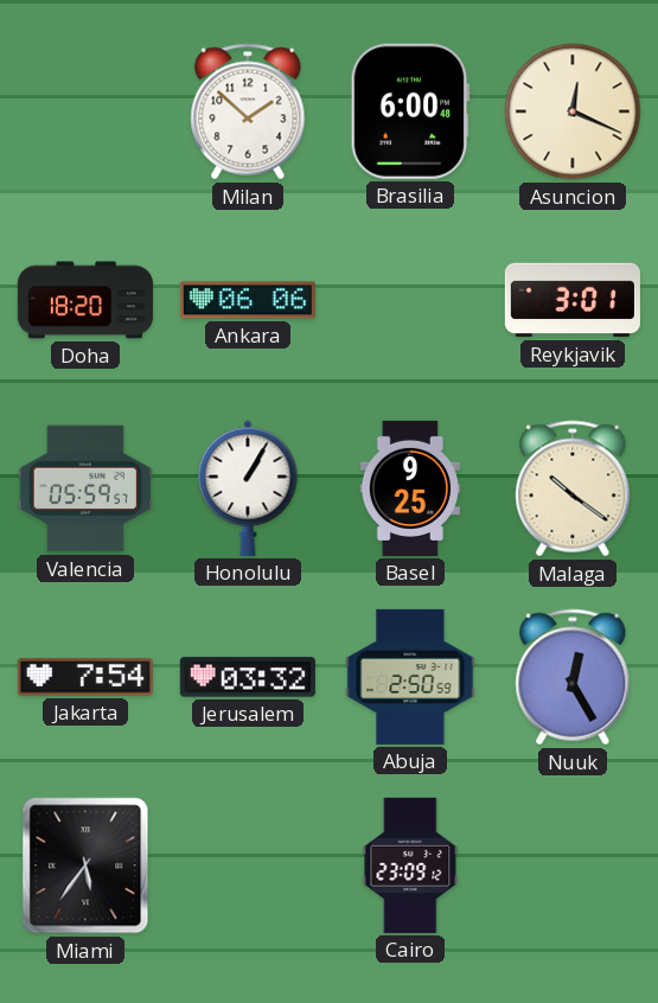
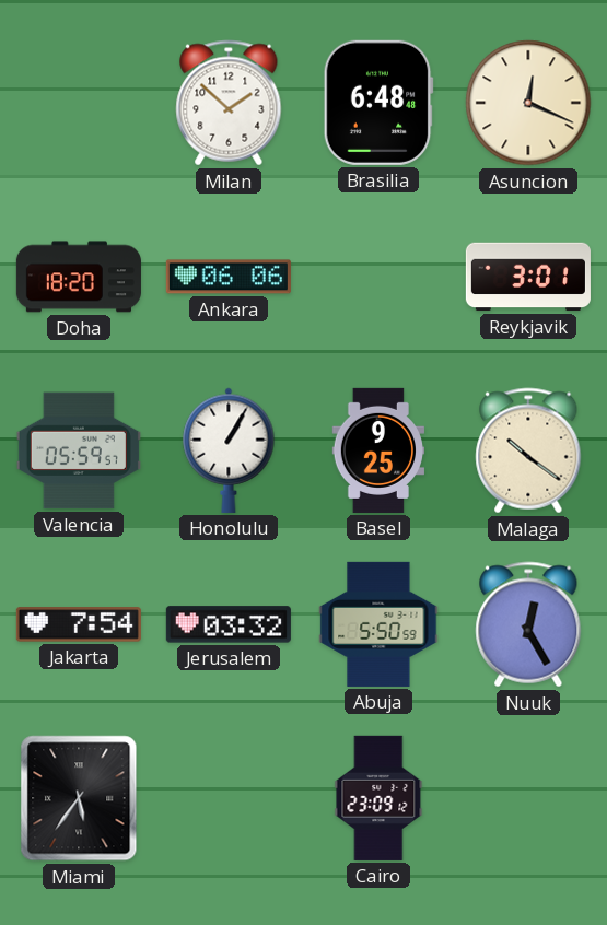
Brasilia: 6:00 -> 6:48
Abuja: 2:50 -> 5:50
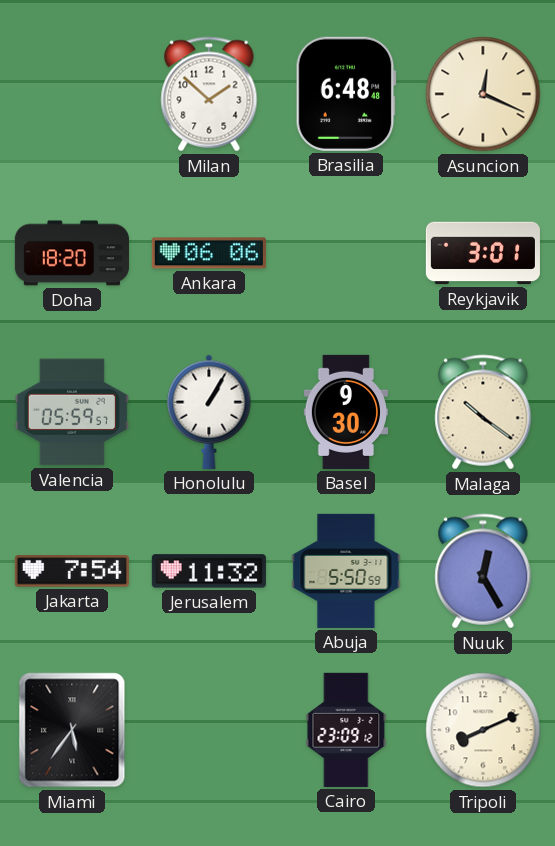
Basel: 9:25 -> 9:30
Jerusalem: 03:32 -> 11:32
Tripoli: none -> 8:11
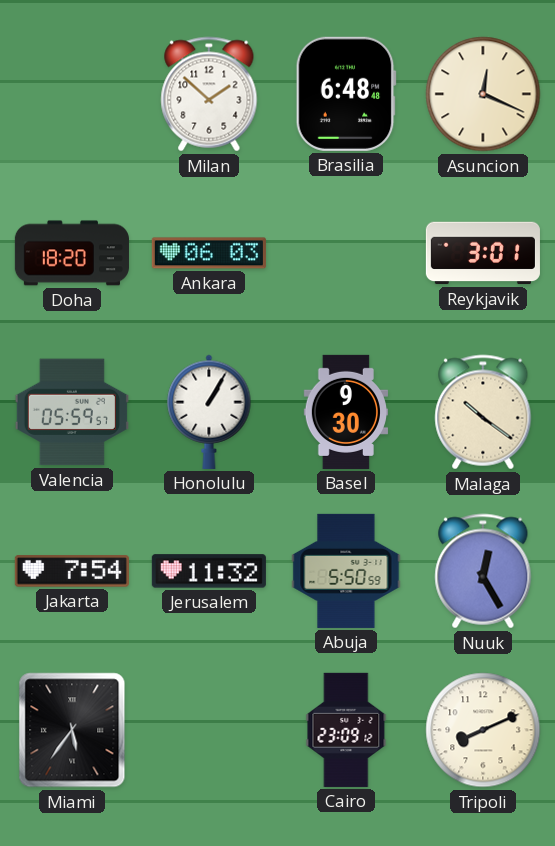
Ankara: 06:06 -> 06:03
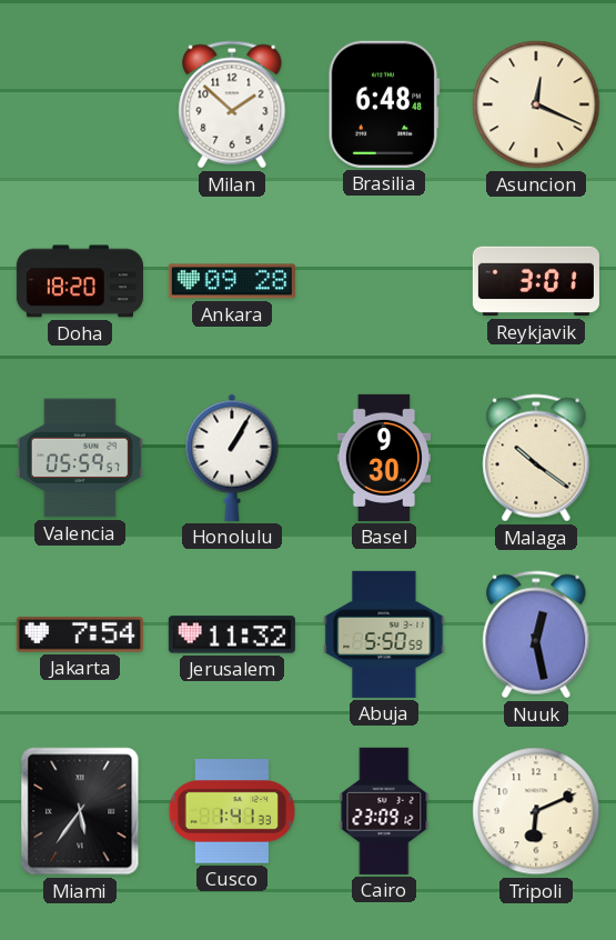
Ankara: 06:03 -> 09:28
Nuuk: 12:25 -> 12:28
Cusco: none -> 1:41
Tripoli: 8:11 -> 6:11
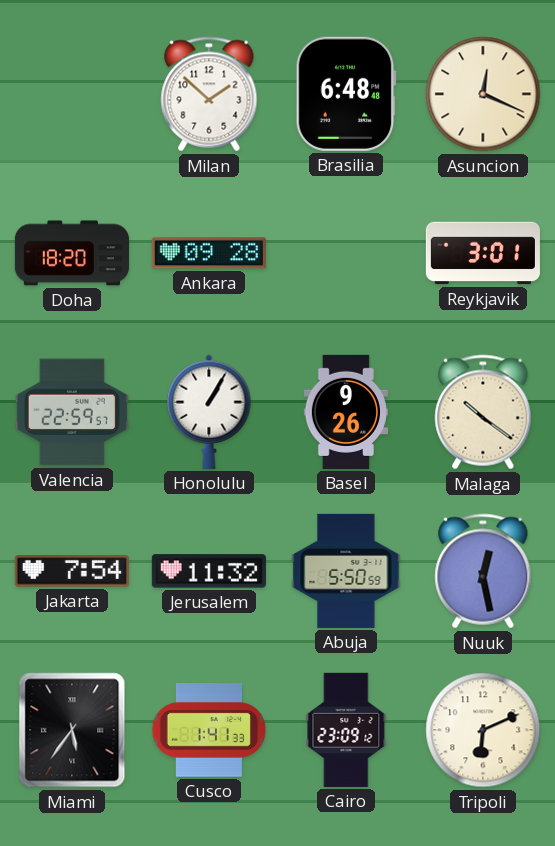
Valencia: 05:59 -> 22:59
Basel: 9:30 -> 9:26
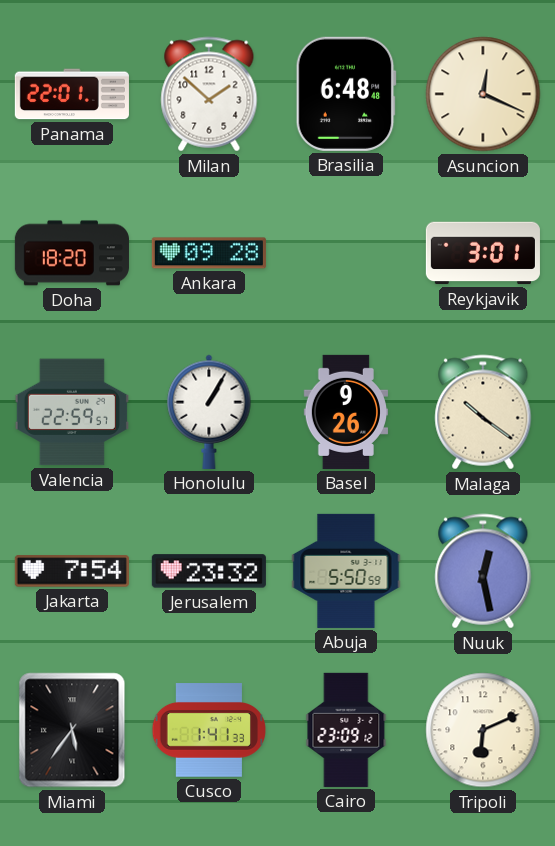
Panama: none -> 22:01
Jerusalem: 11:32 -> 23:32
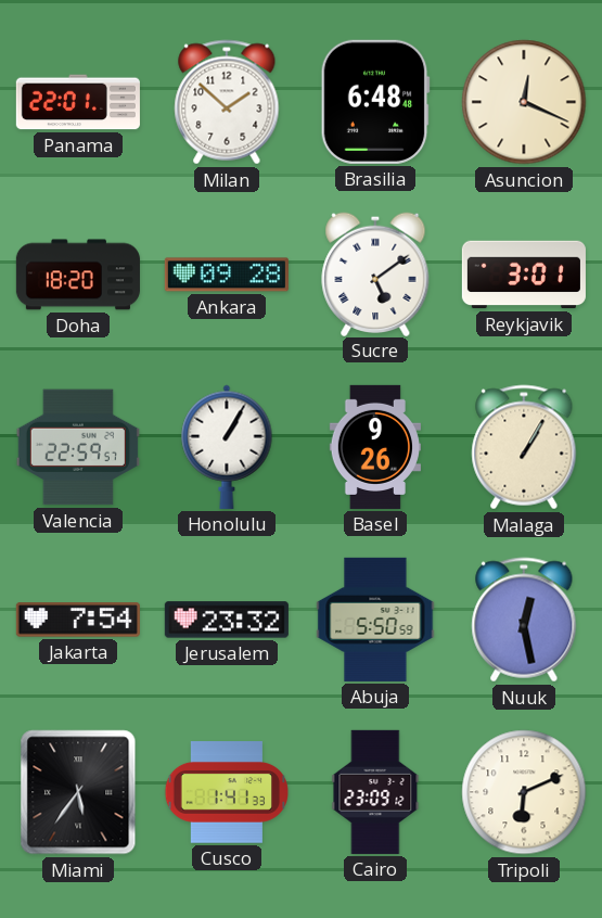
Sucre: none -> 5:09
Malaga: 10:21 -> 1:05
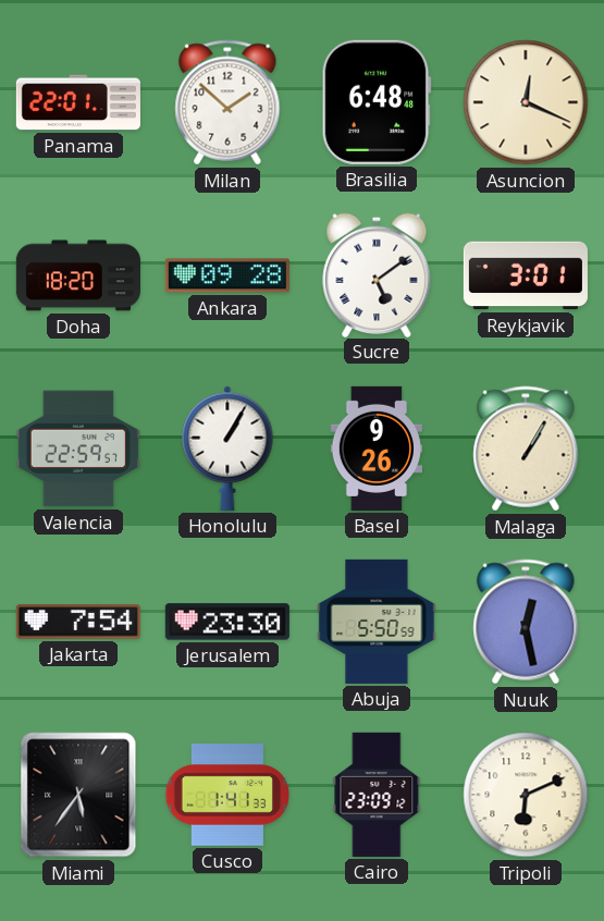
Jerusalem: 23:32 -> 23:30
